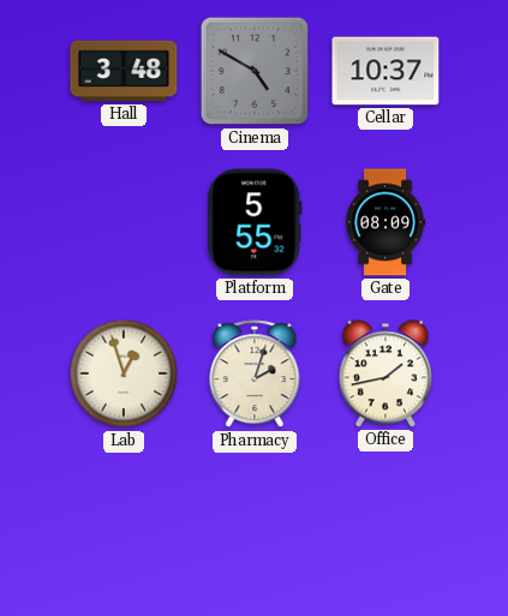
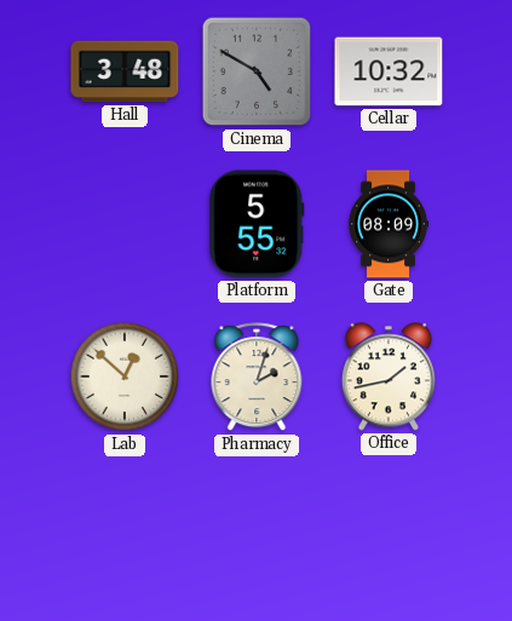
Cellar: 10:37 -> 10:32
Lab: 12:57 -> 12:52
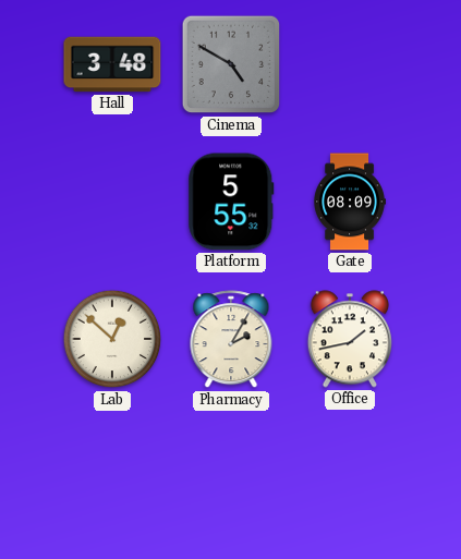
Cellar: 10:32 -> none
Pharmacy: 2:03 -> 2:05
